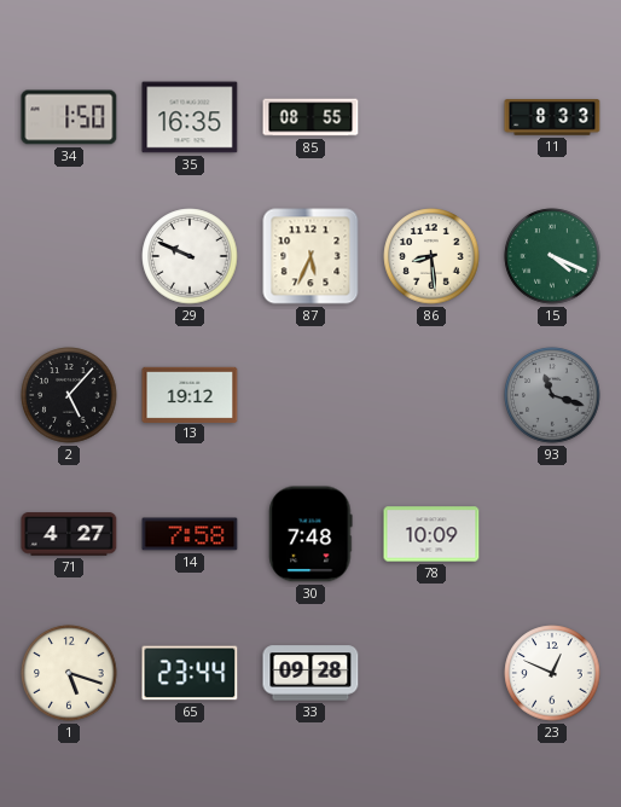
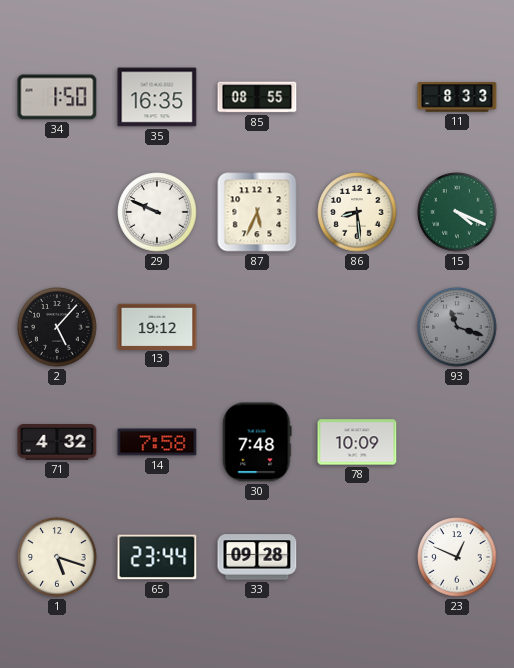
71: 4:27 -> 4:32
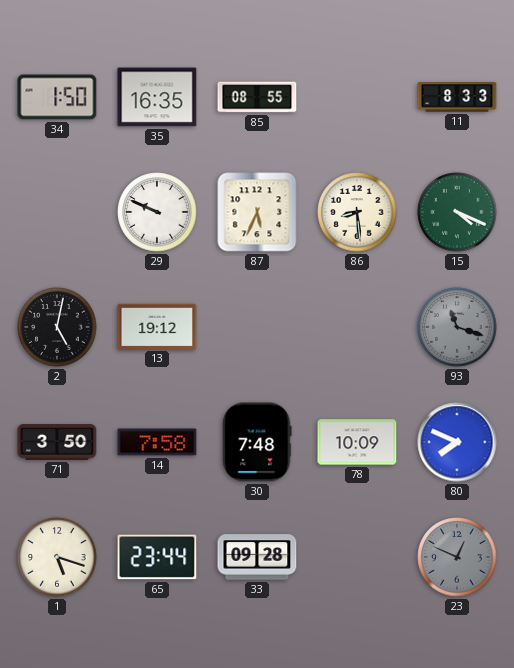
2: 5:07 -> 5:02
71: 4:32 -> 3:50
80: none -> 7:49
23 dial: white -> grey
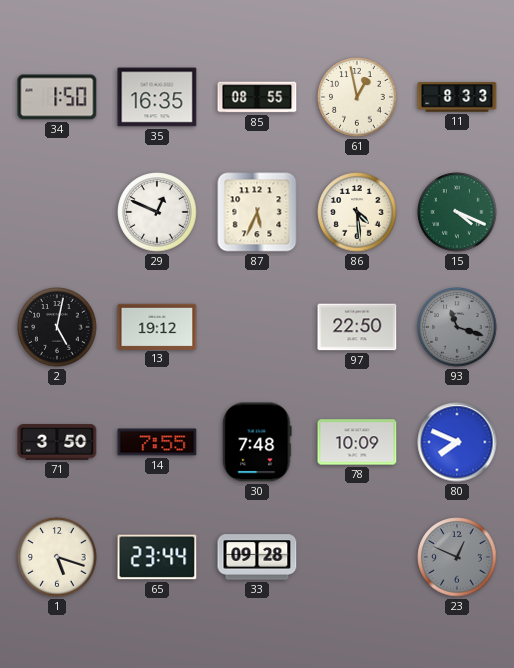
61: none -> 12:58
29: 9:49 -> 12:49
86: 8:29 -> 4:29
97: none -> 22:50
14: 7:58 -> 7:55
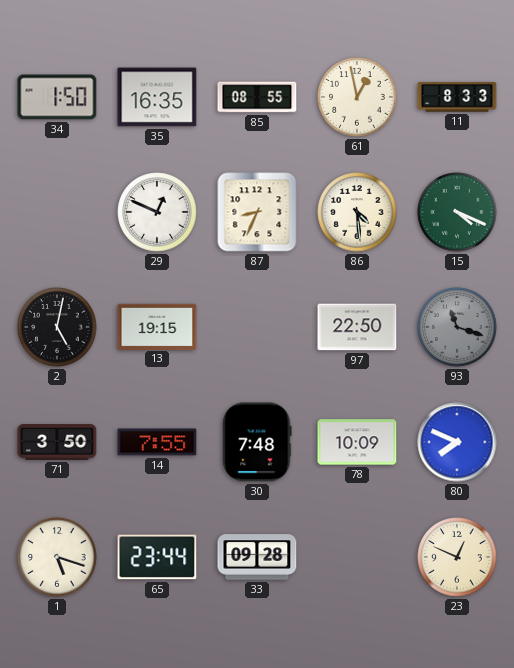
87: 5:34 -> 8:34
13: 19:12 -> 19:15
23 dial: grey -> cream
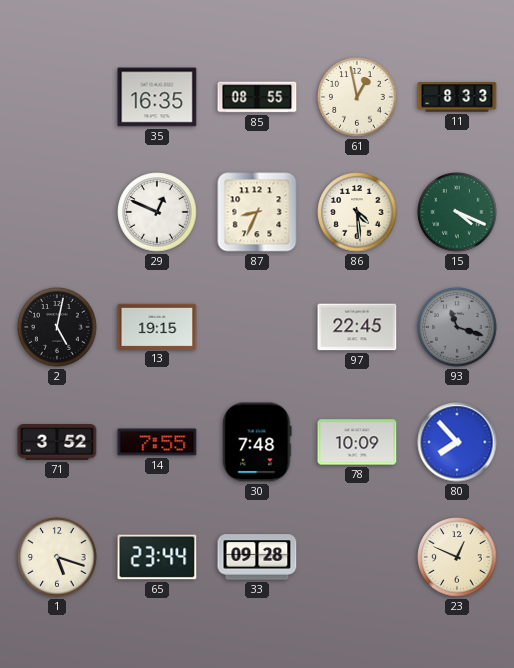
34: 1:50 -> none
97: 22:50 -> 22:45
71: 3:50 -> 3:52
80: 7:49 -> 7:53
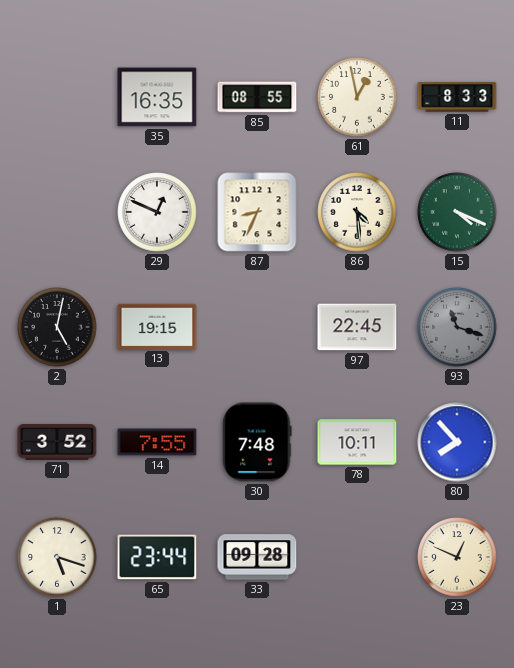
78: 10:09 -> 10:11
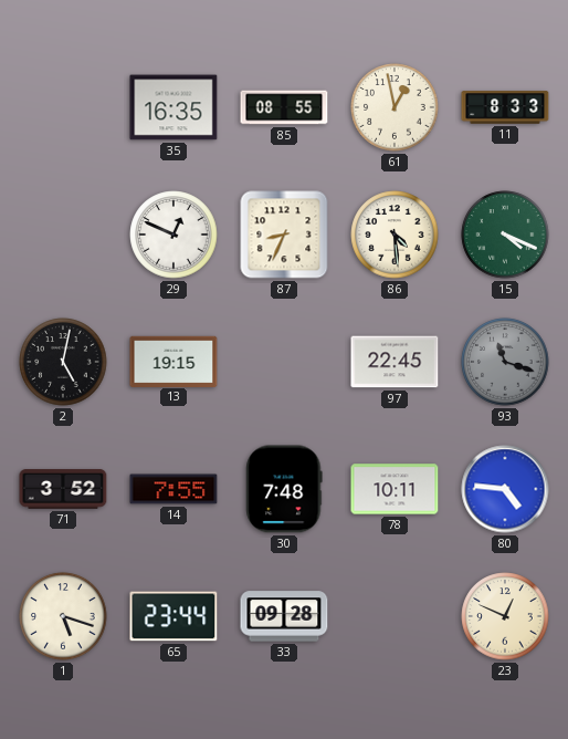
80: 7:53 -> 4:46
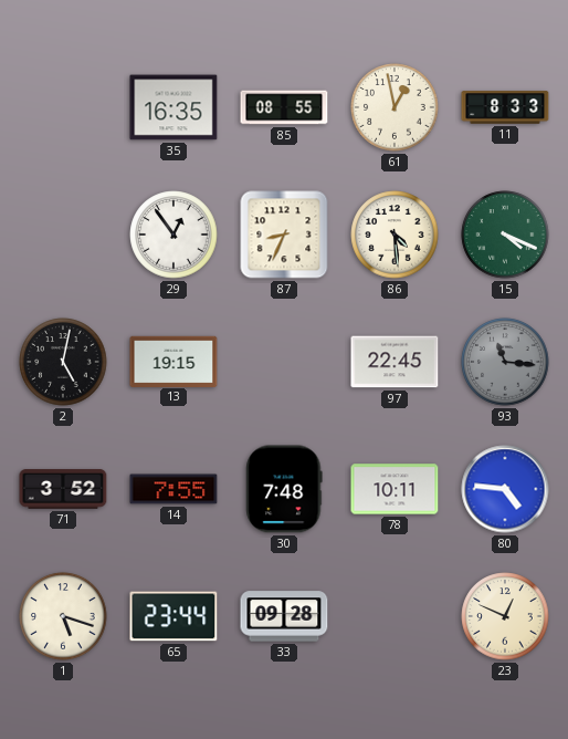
29: 12:49 -> 12:54
93: 11:18 -> 11:16
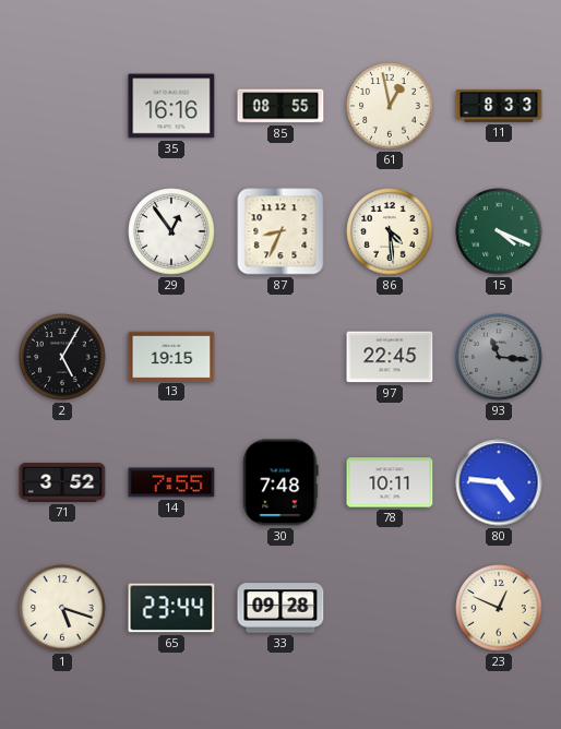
35: 16:35 -> 16:16
2: 5:02 -> 5:05
